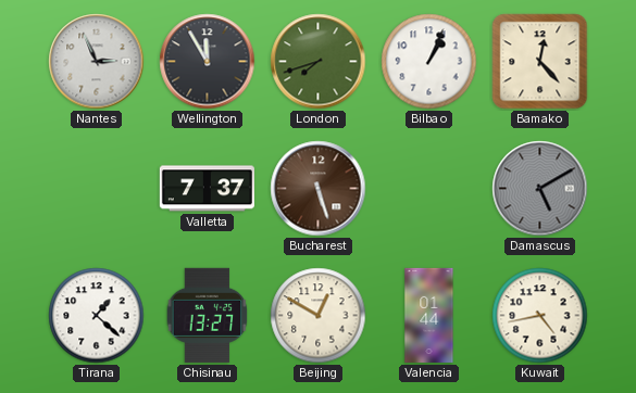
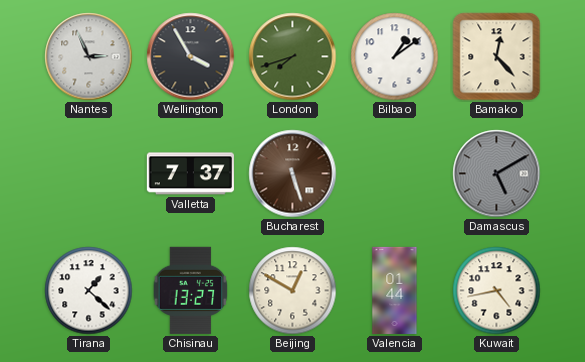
Wellington: 11:55 -> 3:55
Bilbao: 1:04 -> 1:09
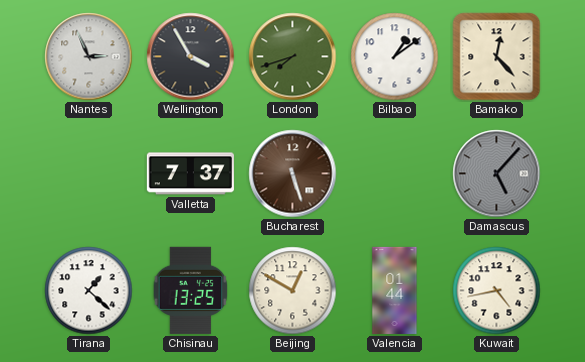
Damascus: 5:10 -> 5:07
Chisinau: 13:27 -> 13:25
